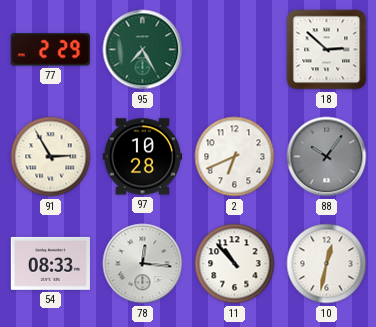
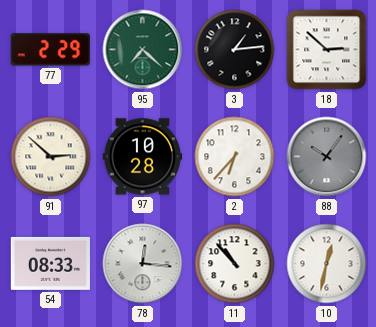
95: 7:25 -> 7:22
3: none -> 1:14
91: 2:55 -> 2:52
2: 6:41 -> 6:37
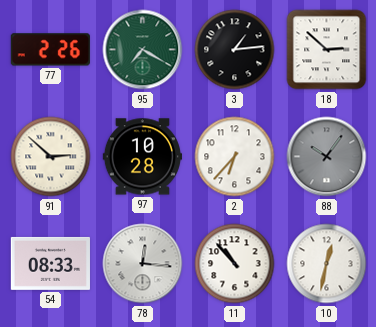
77: 2:29 -> 2:26
95: 7:22 -> 7:20
